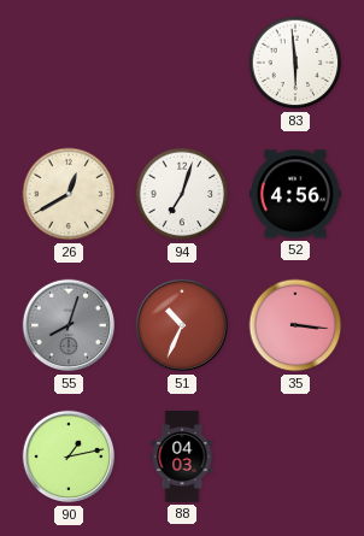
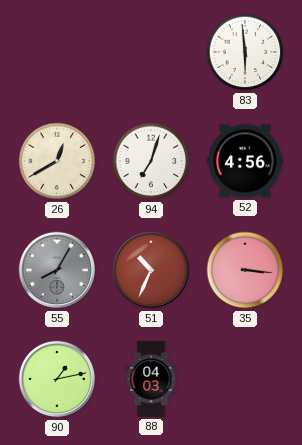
55: 8:03 -> 8:05
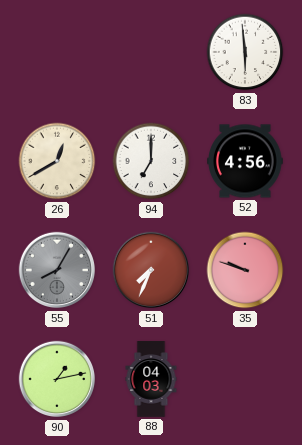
94: 7:03 -> 7:00
51: 10:34 -> 7:34
35: 3:16 -> 9:48
